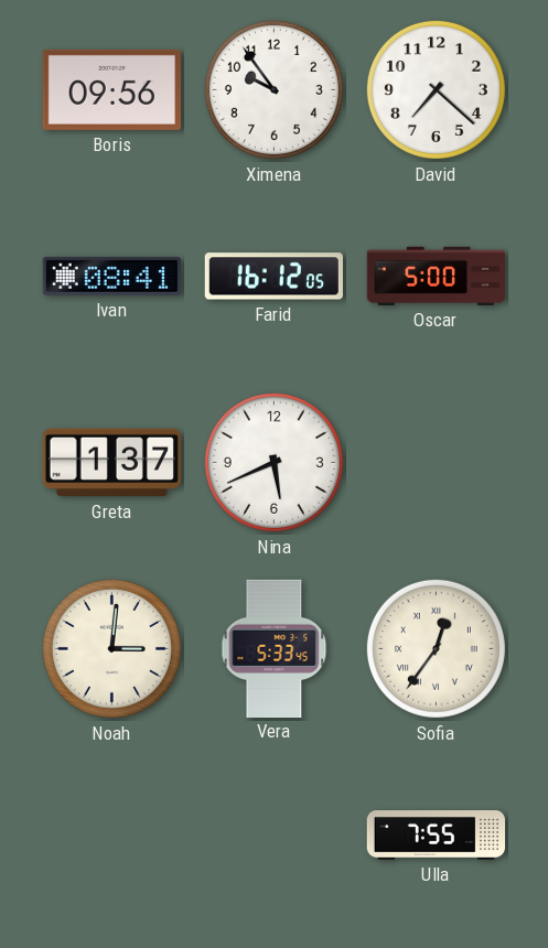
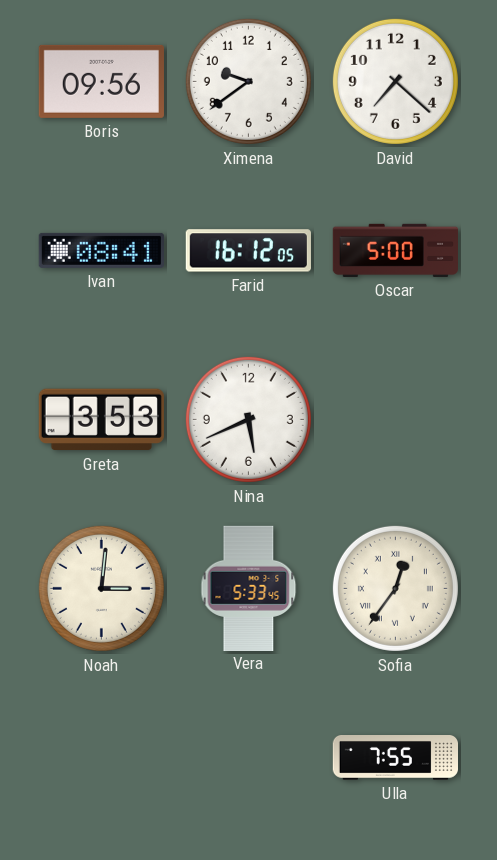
Ximena: 9:54 -> 9:39
Greta: 1:37 -> 3:53
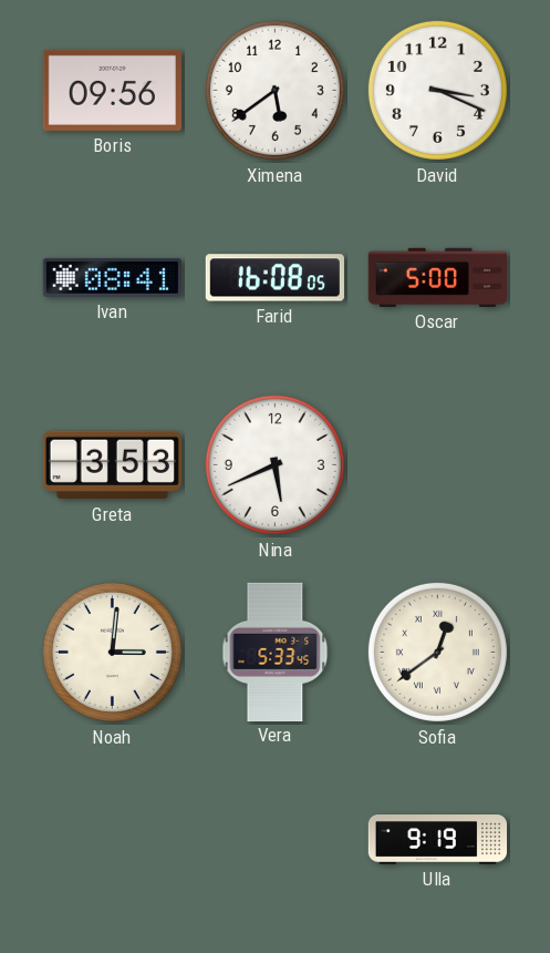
Ximena: 9:39 -> 5:39
David: 7:22 -> 3:19
Farid: 16:12 -> 16:08
Sofia: 12:36 -> 12:39
Ulla: 7:55 -> 9:19
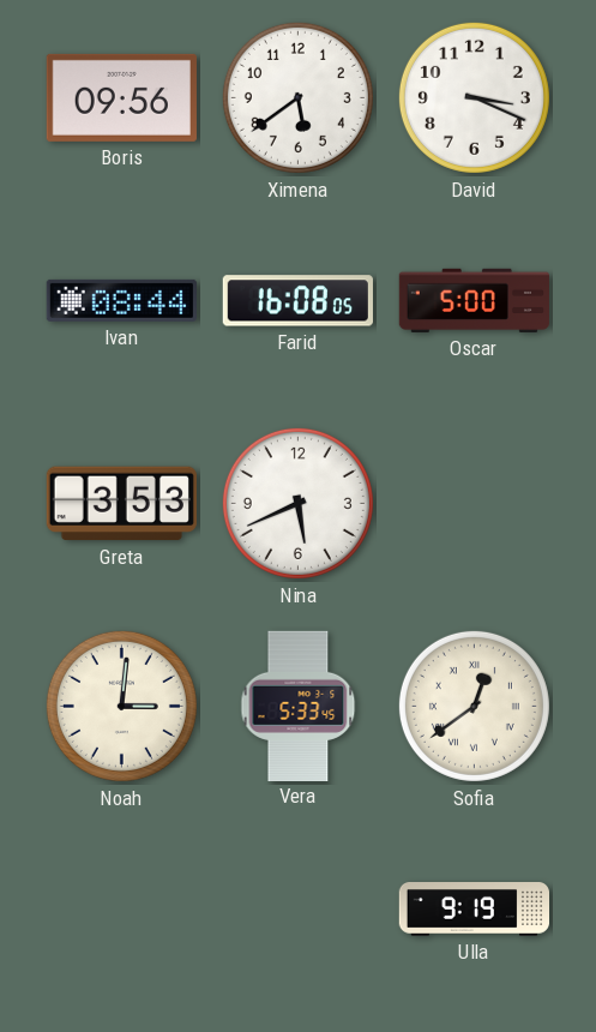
Ivan: 08:41 -> 08:44
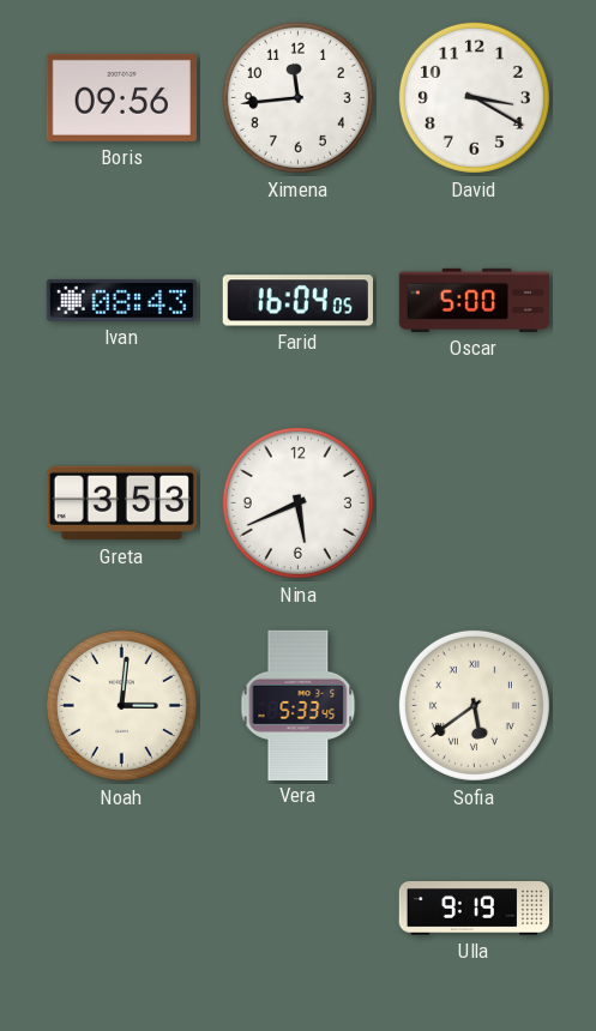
Ximena: 5:39 -> 11:44
David: 3:19 -> 3:20
Ivan: 08:44 -> 08:43
Farid: 16:08 -> 16:04
Sofia: 12:39 -> 5:39
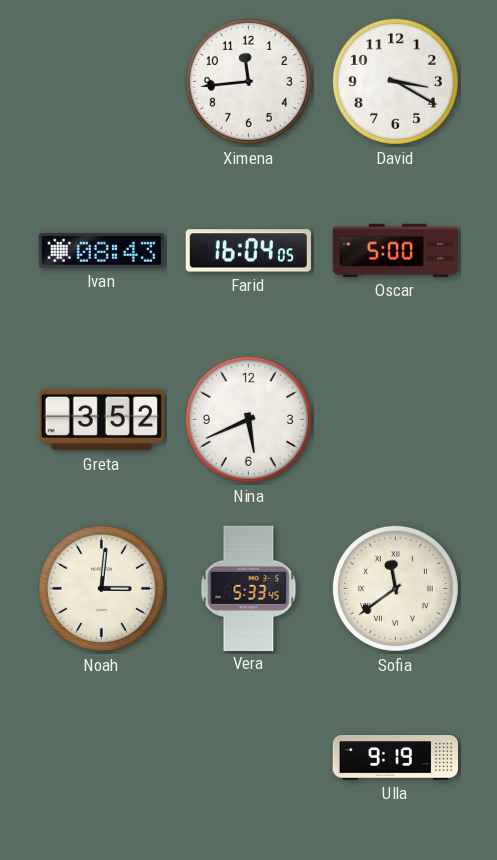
Boris: 09:56 -> none
Greta: 3:53 -> 3:52
Sofia: 5:39 -> 11:39
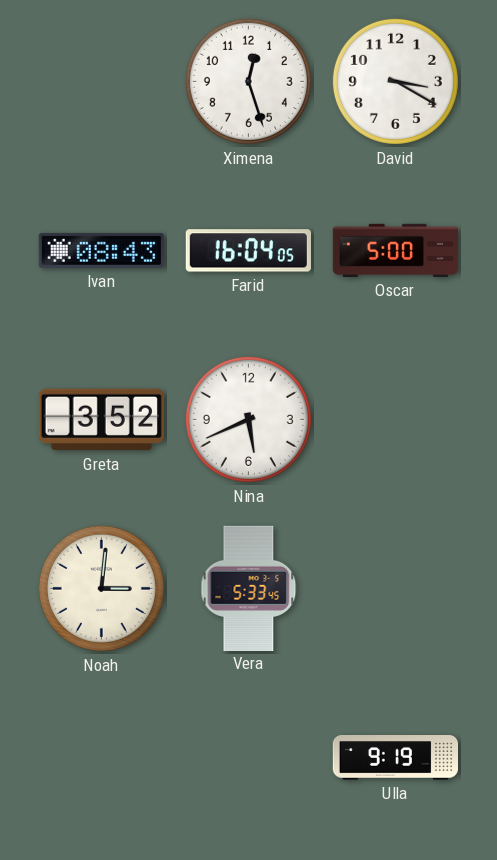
Ximena: 11:44 -> 12:27
Sofia: 11:39 -> none
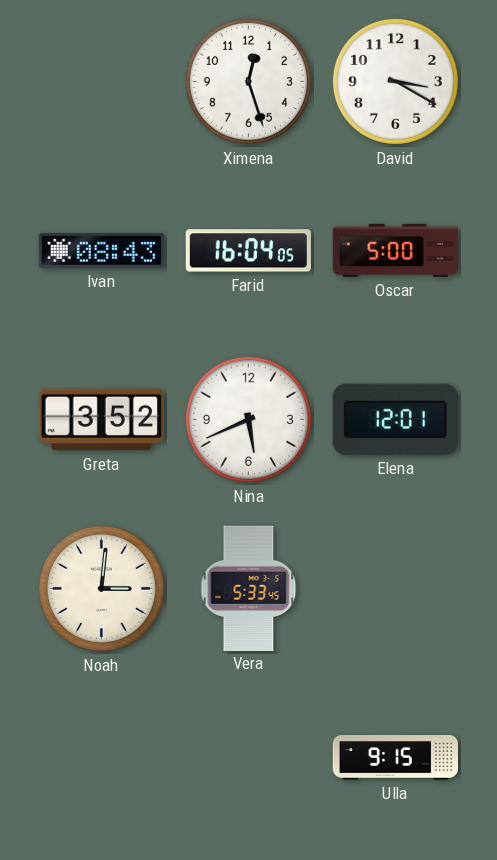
Elena: none -> 12:01
Ulla: 9:19 -> 9:15
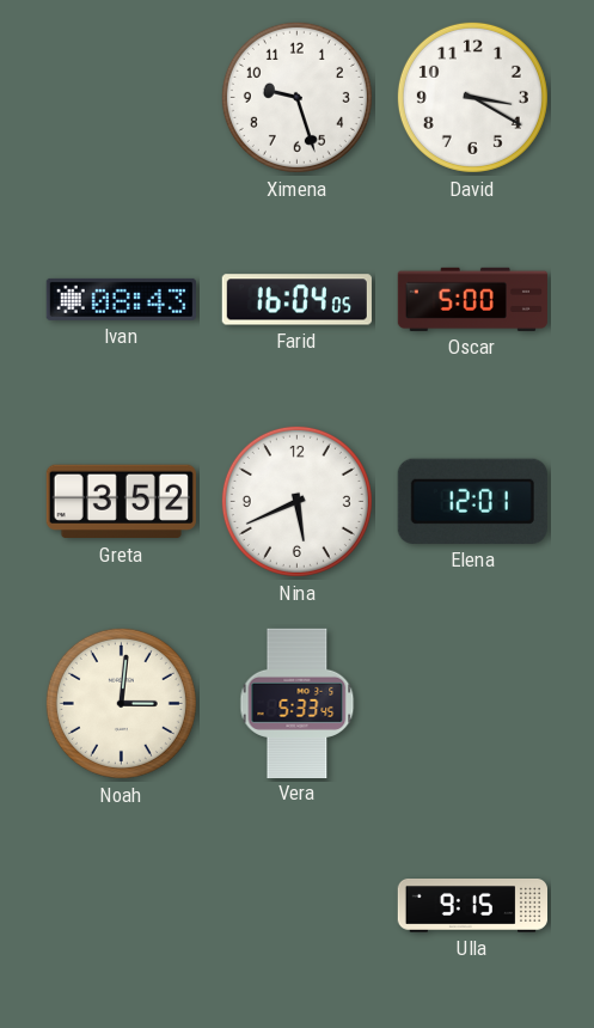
Ximena: 12:27 -> 9:27
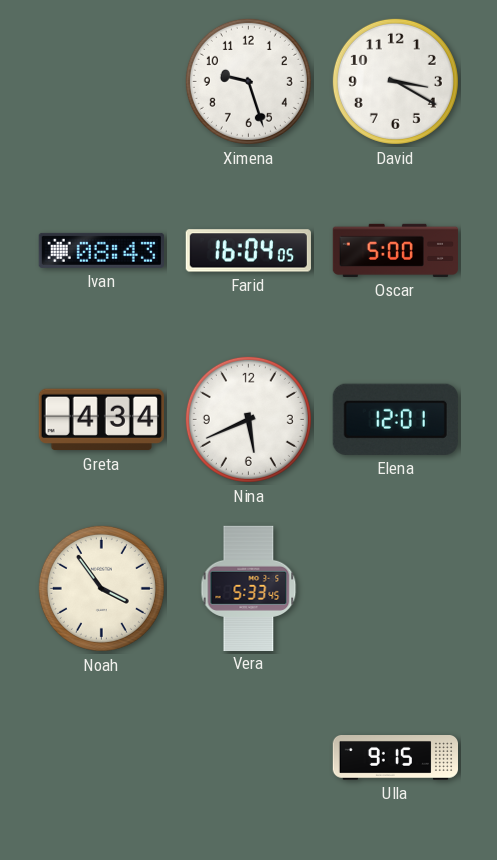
Greta: 3:52 -> 4:34
Noah: 3:01 -> 3:54
